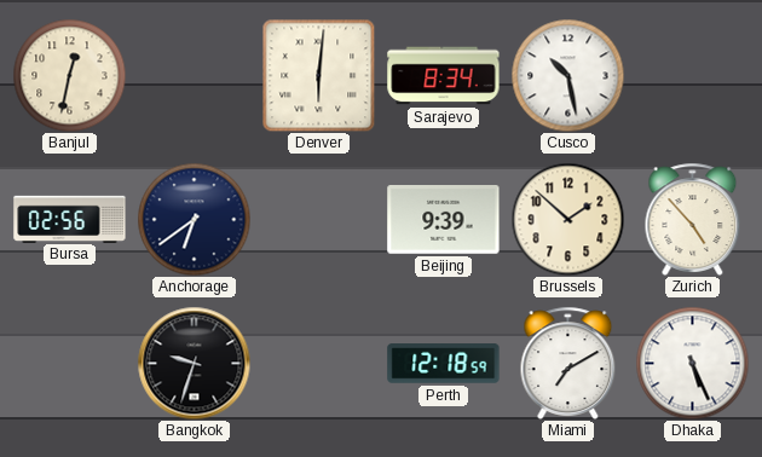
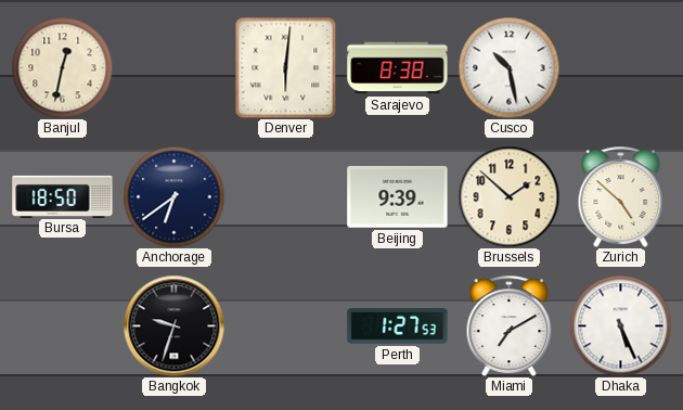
Sarajevo: 8:34 -> 8:38
Bursa: 02:56 -> 18:50
Zurich: 4:53 -> 4:52
Perth: 12:18 -> 1:27
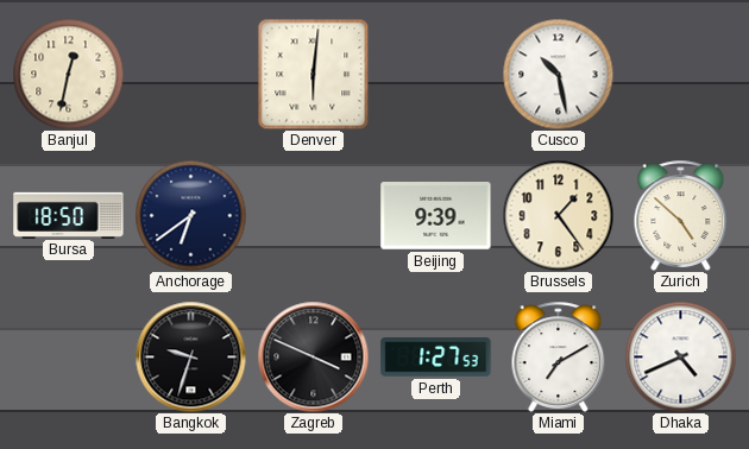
Sarajevo: 8:38 -> none
Brussels: 1:52 -> 1:24
Zagreb: none -> 3:49
Dhaka: 5:26 -> 4:41
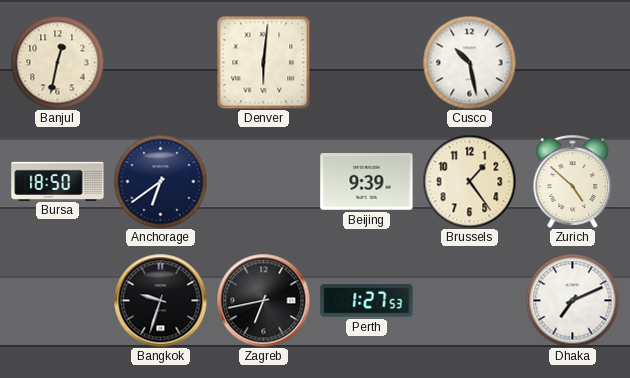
Zagreb: 3:49 -> 6:43
Miami: 7:10 -> none
Dhaka: 4:41 -> 7:11
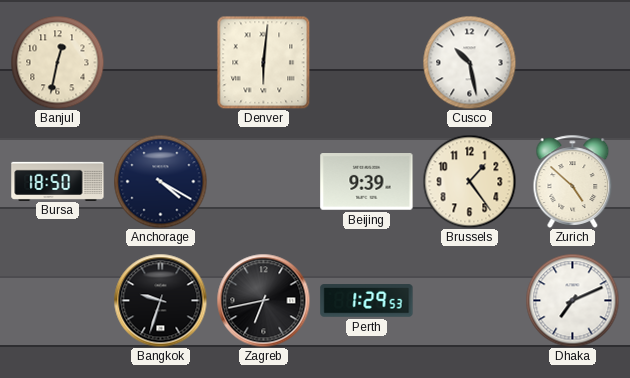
Anchorage: 6:39 -> 4:20
Perth: 1:27 -> 1:29
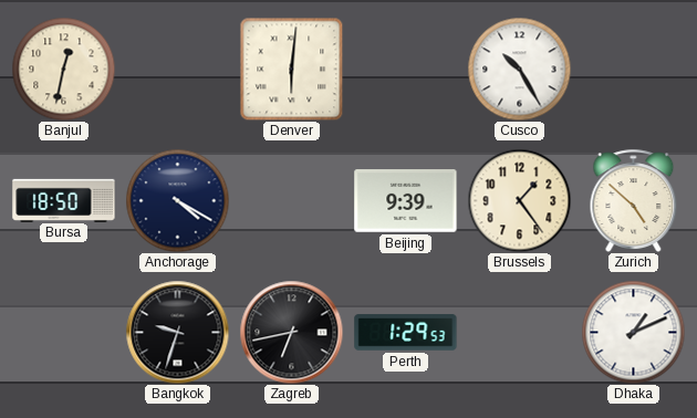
Cusco: 10:28 -> 10:25
Dhaka: 7:11 -> 1:11
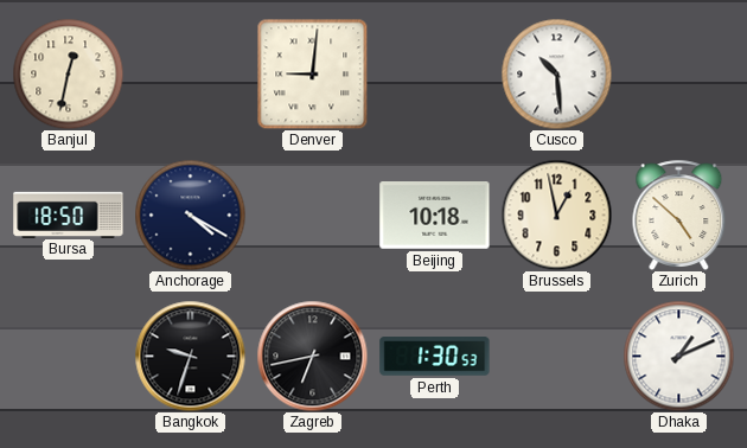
Denver: 6:01 -> 9:01
Cusco: 10:25 -> 10:29
Beijing: 9:39 -> 10:18
Brussels: 1:24 -> 12:58
Perth: 1:29 -> 1:30
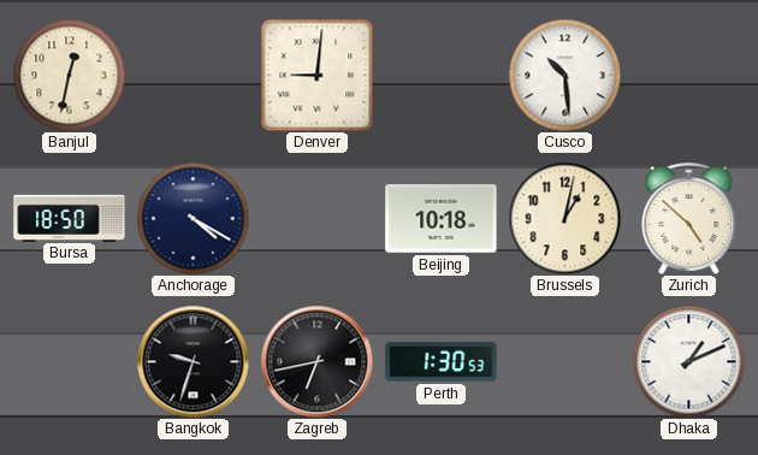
Brussels: 12:58 -> 1:02
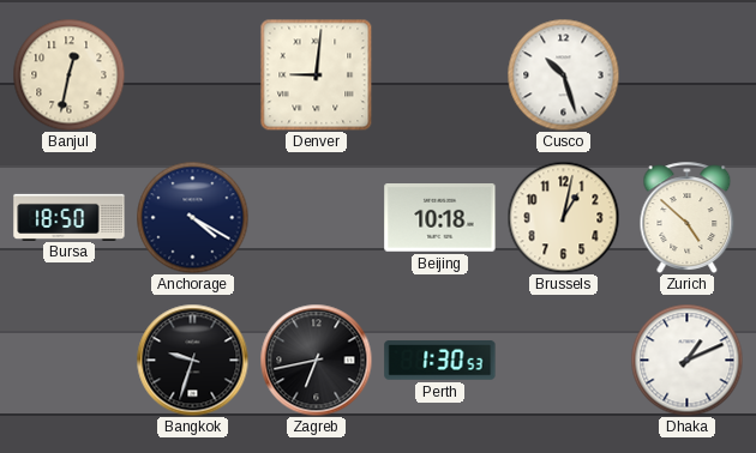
Cusco: 10:29 -> 10:27
